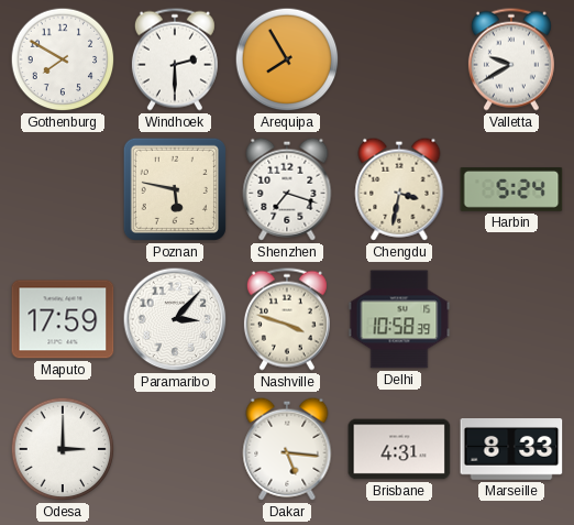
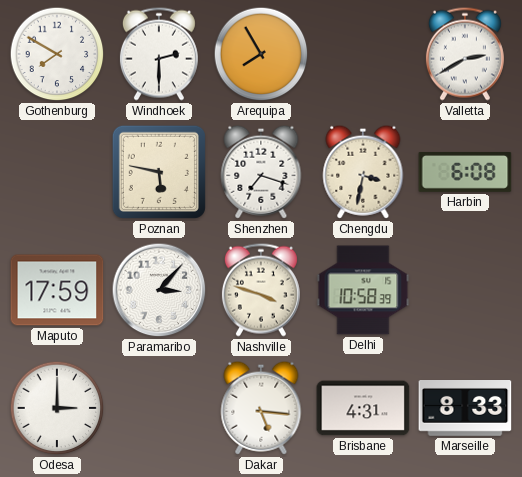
Valletta: 9:40 -> 2:40
Harbin: 5:24 -> 6:08
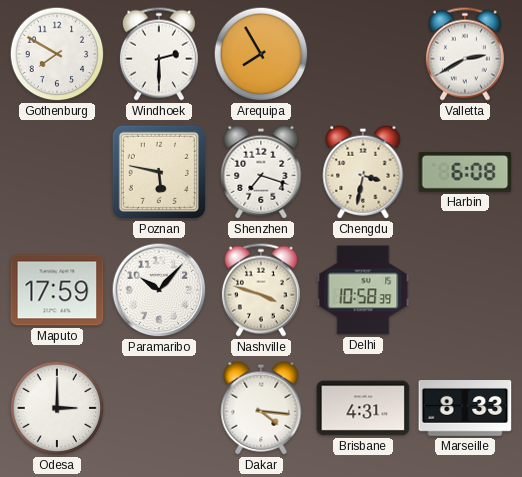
Paramaribo: 3:07 -> 10:07
Dakar: 5:16 -> 4:16
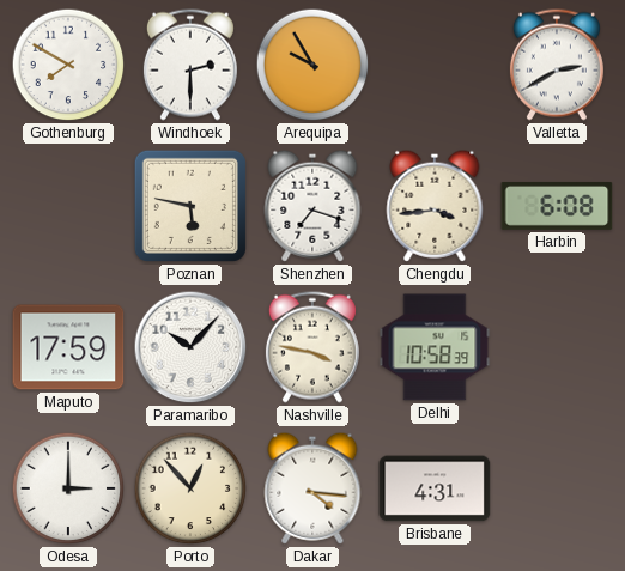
Arequipa: 7:55 -> 9:55
Chengdu: 3:32 -> 3:44
Nashville: 3:48 -> 3:47
Porto: none -> 12:53
Marseille: 8:33 -> none
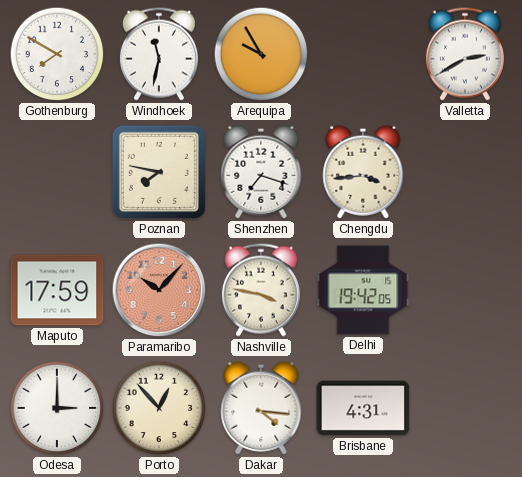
Windhoek: 2:30 -> 11:32
Poznan: 5:47 -> 7:47
Harbin: 6:08 -> none
Paramaribo dial: white -> salmon
Delhi: 10:58 -> 19:42
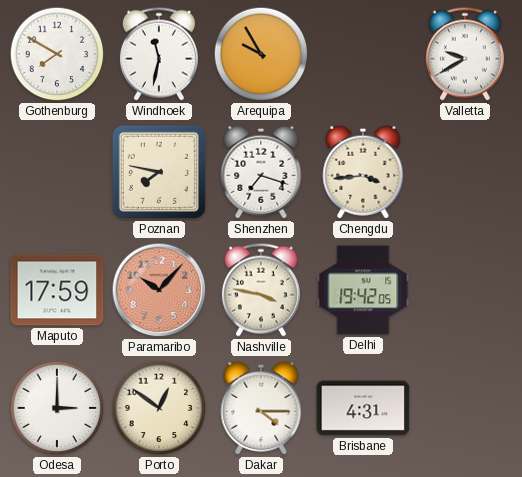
Valletta: 2:40 -> 9:40
Porto: 12:53 -> 12:51
Dakar: 4:16 -> 4:15
